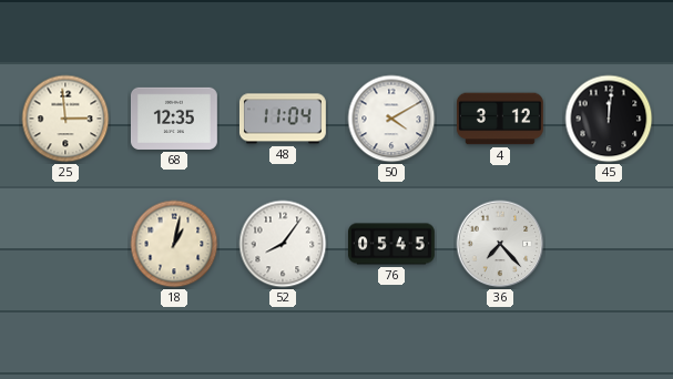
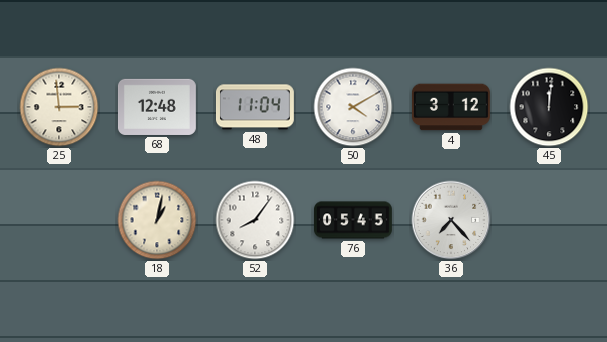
68: 12:35 -> 12:48
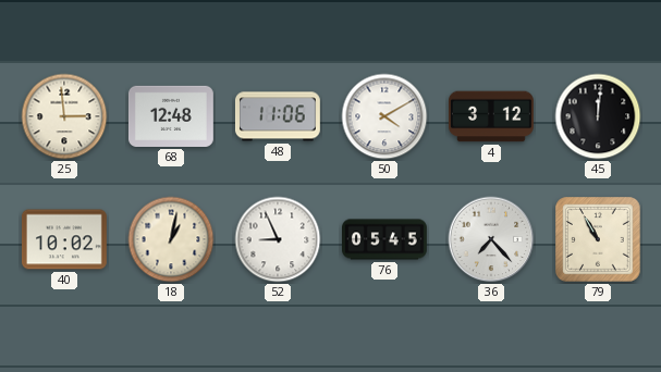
48: 11:04 -> 11:06
40: none -> 10:02
52: 8:06 -> 8:56
79: none -> 10:55
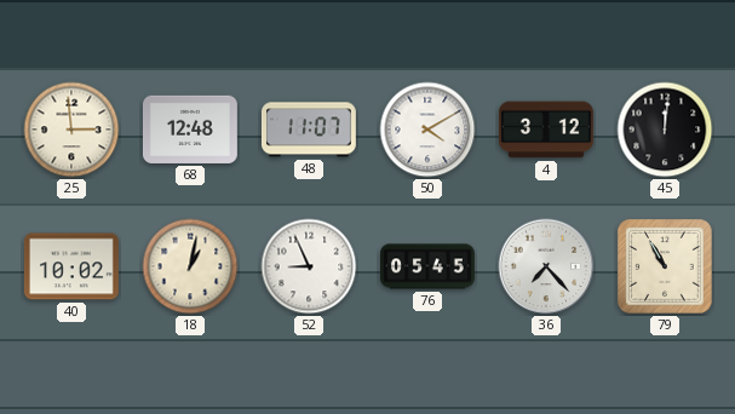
48: 11:06 -> 11:07
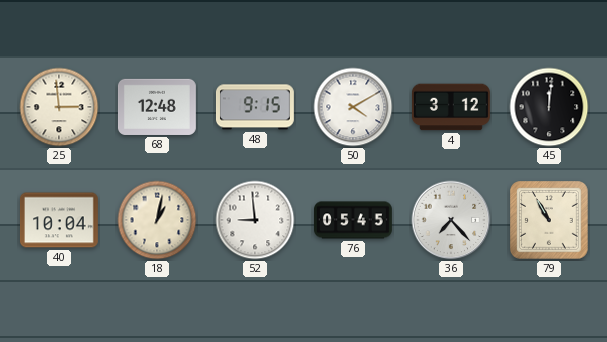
48: 11:07 -> 9:15
40: 10:02 -> 10:04
52: 8:56 -> 8:59
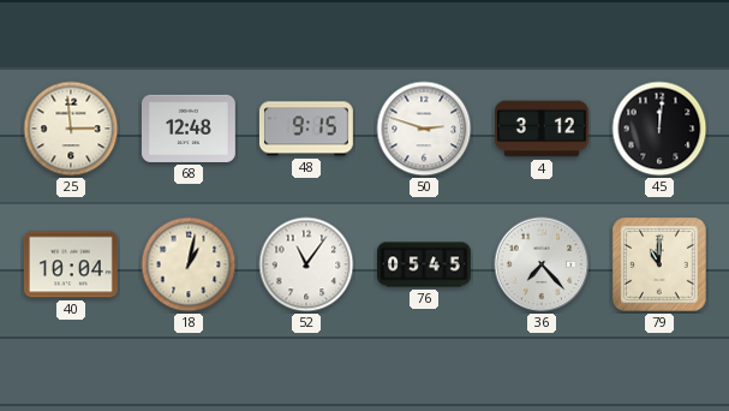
50: 4:10 -> 2:48
52: 8:59 -> 11:06
79: 10:55 -> 11:00
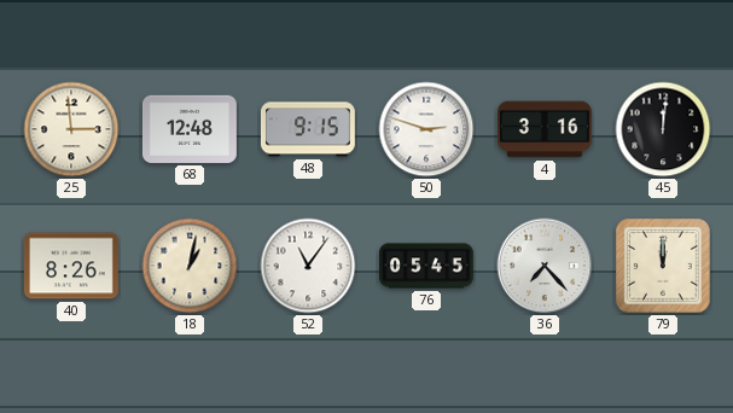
4: 3:12 -> 3:16
40: 10:04 -> 8:26
79: 11:00 -> 12:00
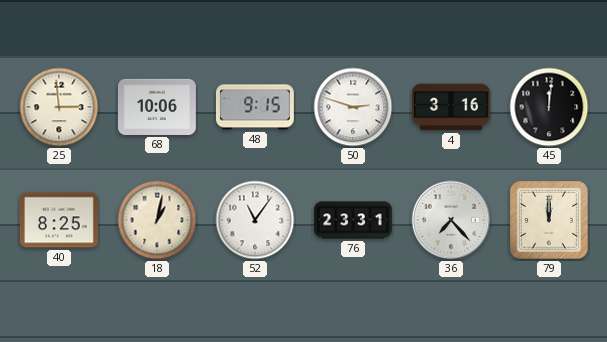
68: 12:48 -> 10:06
40: 8:26 -> 8:25
76: 05:45 -> 23:31
